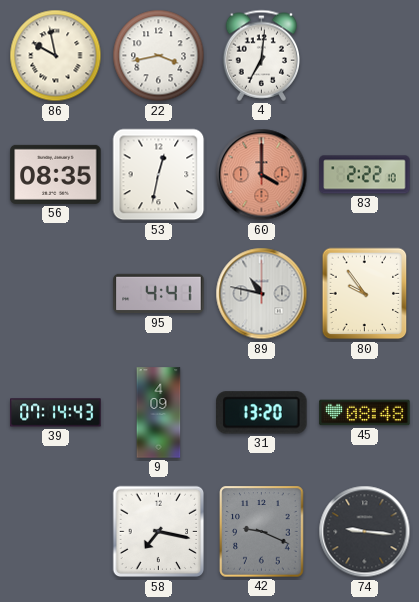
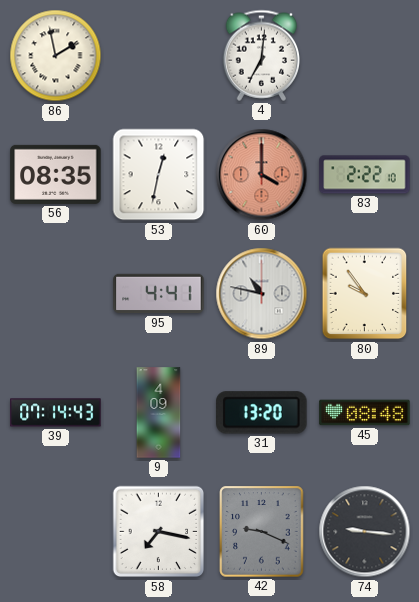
86: 9:58 -> 1:58
22: 3:43 -> none
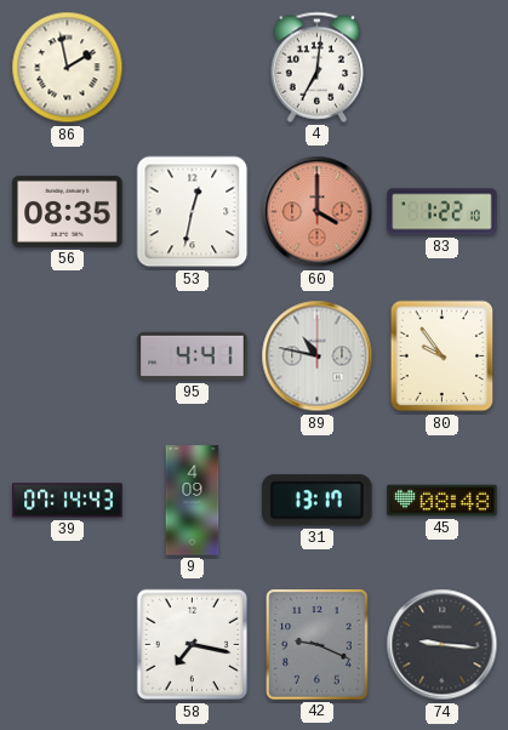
83: 2:22 -> 1:22
31: 13:20 -> 13:17
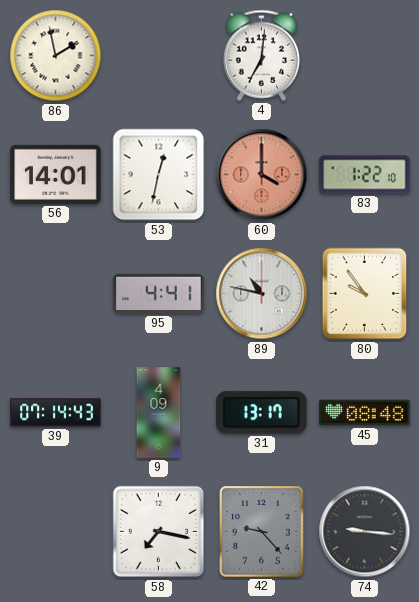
56: 08:35 -> 14:01
42: 9:19 -> 9:23
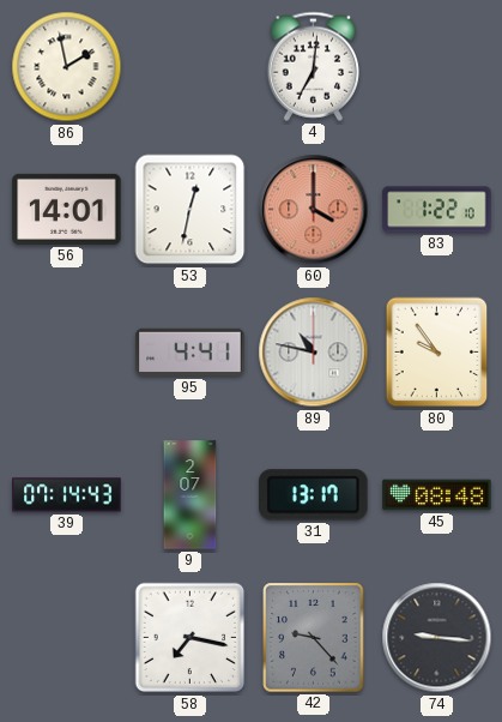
9: 4:09 -> 2:07
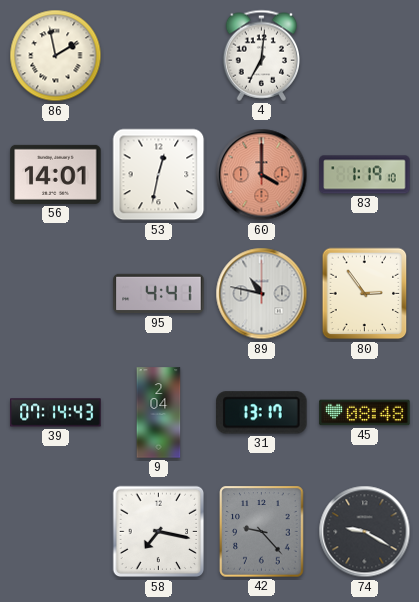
83: 1:22 -> 1:19
80: 9:54 -> 2:54
9: 2:07 -> 2:04
74: 9:16 -> 9:20
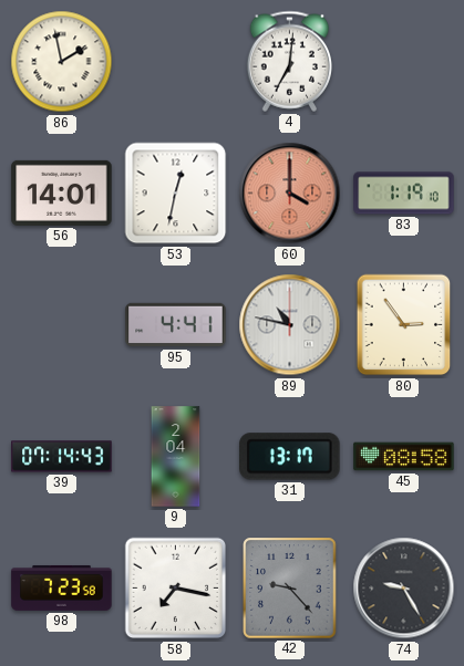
45: 08:48 -> 08:58
98: none -> 7:23
74: 9:20 -> 9:25
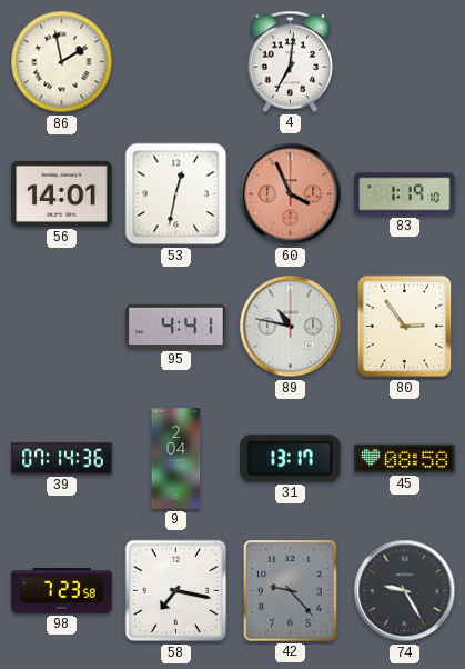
60: 4:00 -> 3:56
39: 07:14:43 -> 07:14:36
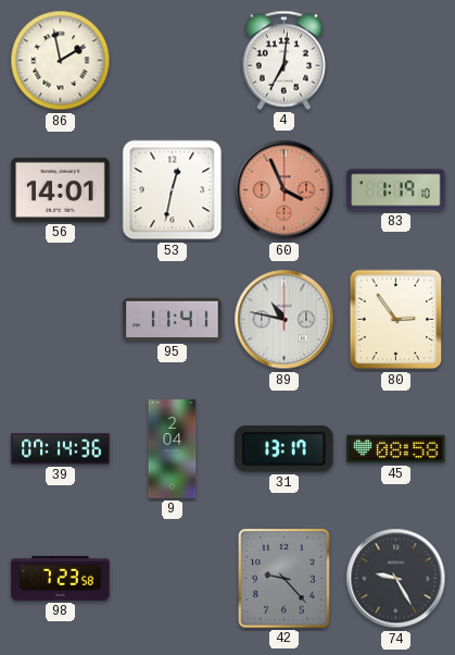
95: 4:41 -> 11:41
58: 7:17 -> none
